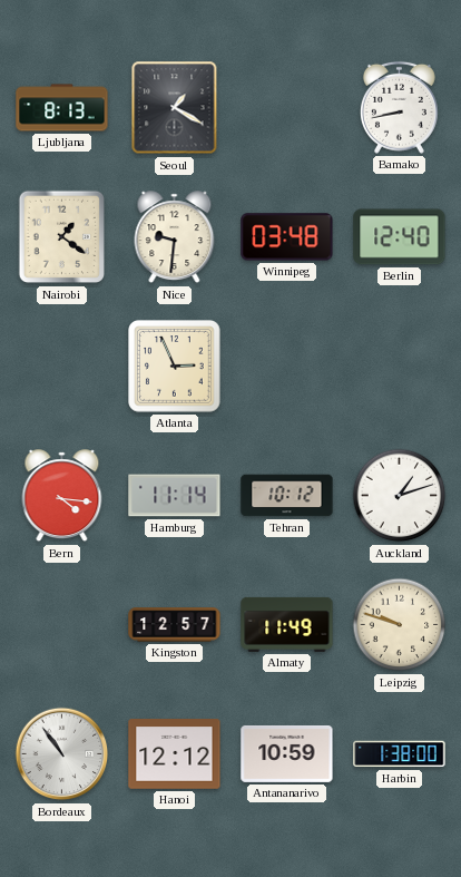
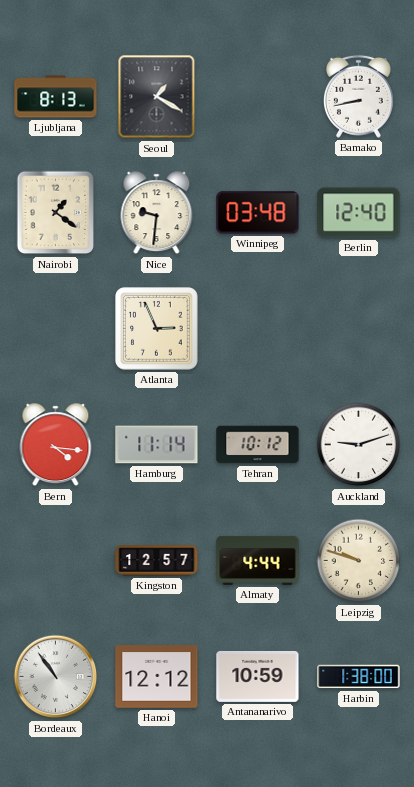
Auckland: 1:12 -> 9:12
Almaty: 11:49 -> 4:44
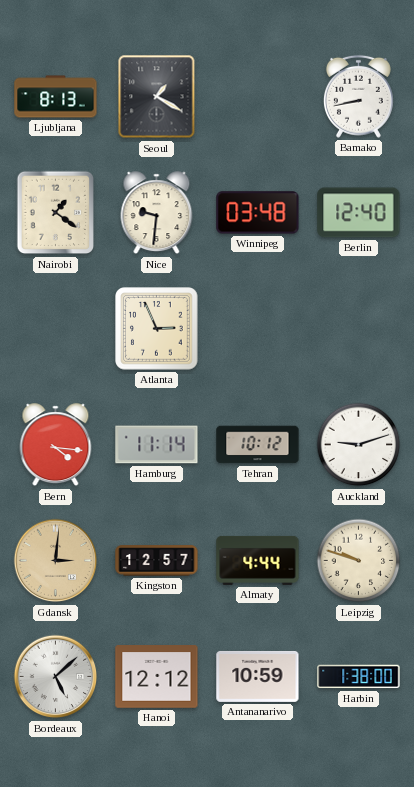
Gdansk: none -> 3:01
Bordeaux: 10:54 -> 5:08
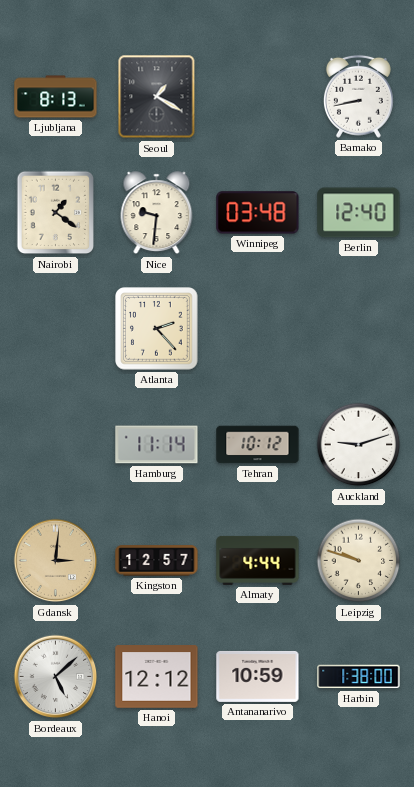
Atlanta: 2:56 -> 2:23
Bern: 4:16 -> none
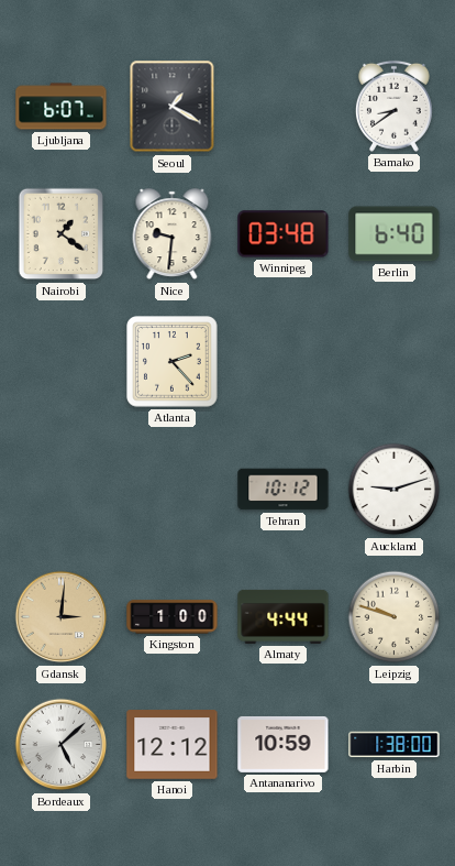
Ljubljana: 8:13 -> 6:07
Bamako: 8:43 -> 8:39
Berlin: 12:40 -> 6:40
Hamburg: 11:14 -> none
Kingston: 12:57 -> 1:00
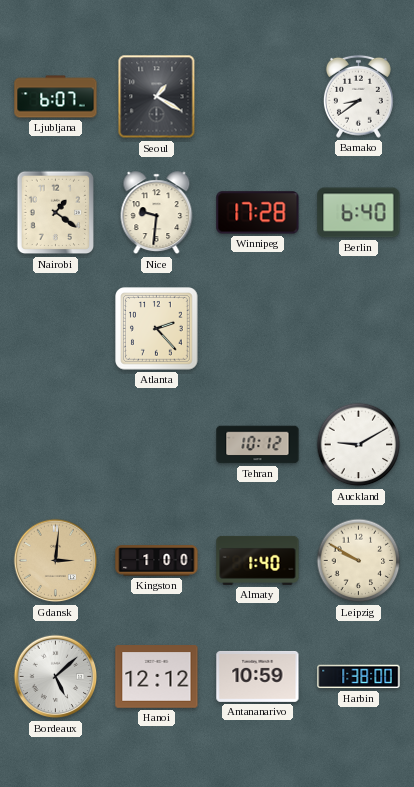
Winnipeg: 03:48 -> 17:28
Auckland: 9:12 -> 9:10
Almaty: 4:44 -> 1:40
Leipzig: 9:48 -> 9:50
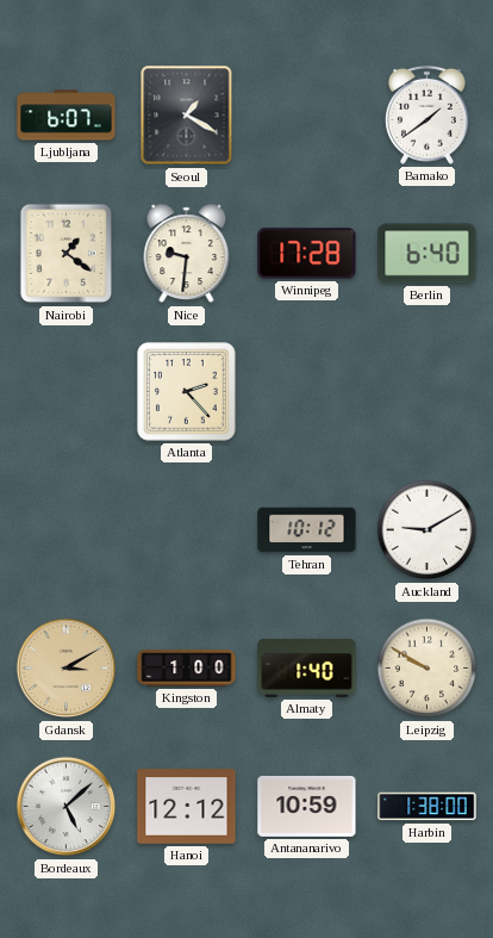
Bamako: 8:39 -> 1:39
Gdansk: 3:01 -> 3:10
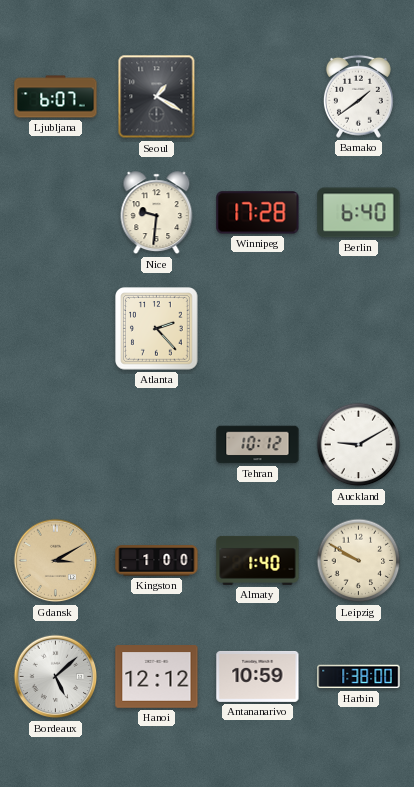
Nairobi: 1:21 -> none
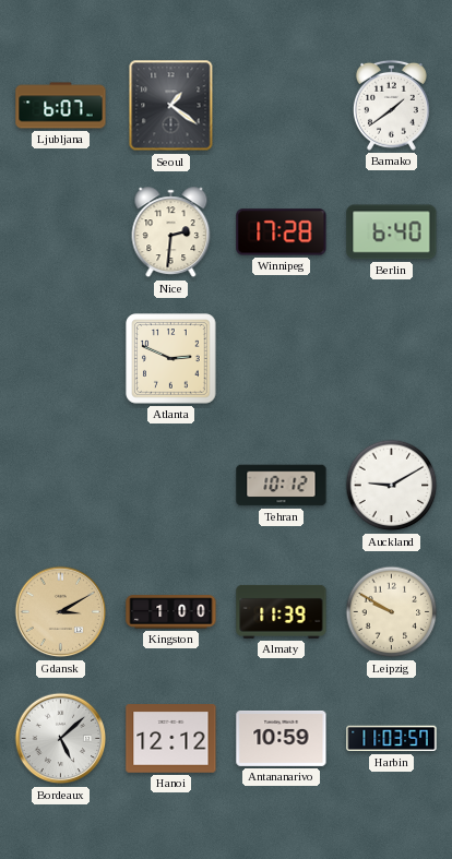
Seoul: 1:20 -> 1:21
Nice: 9:31 -> 2:31
Atlanta: 2:23 -> 2:49
Almaty: 1:40 -> 11:39
Harbin: 1:38 -> 11:03
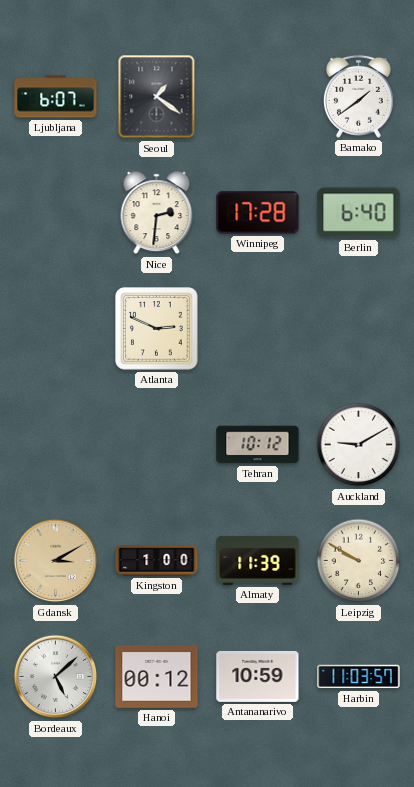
Hanoi: 12:12 -> 00:12
